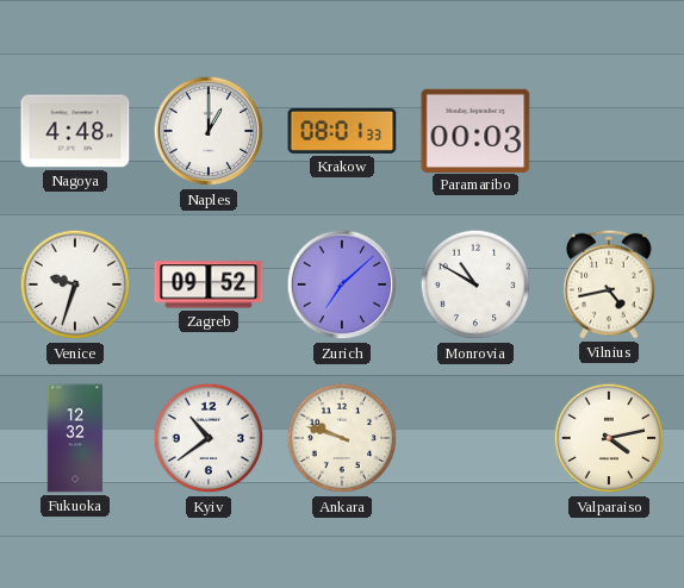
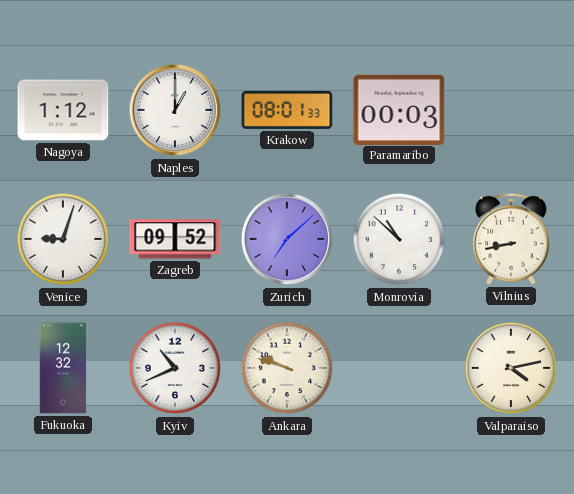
Nagoya: 4:48 -> 1:12
Venice: 9:33 -> 9:03
Monrovia: 10:50 -> 10:52
Vilnius: 4:43 -> 8:43
Kyiv: 10:39 -> 10:41
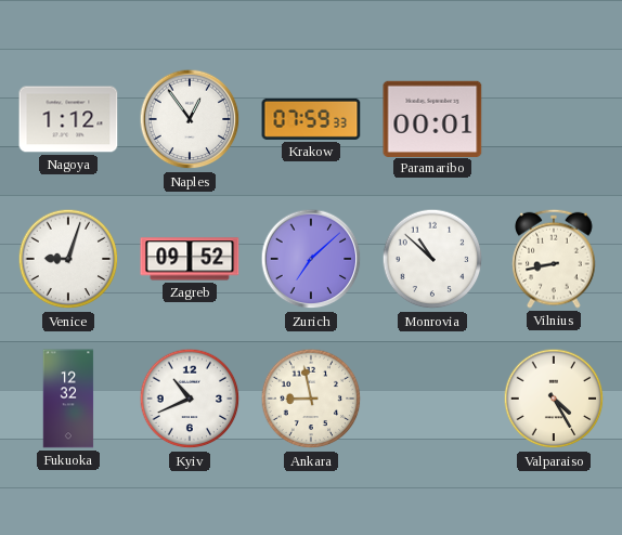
Naples: 1:00 -> 12:54
Krakow: 08:01 -> 07:59
Paramaribo: 00:03 -> 00:01
Ankara: 9:48 -> 8:58
Valparaiso: 4:13 -> 4:25
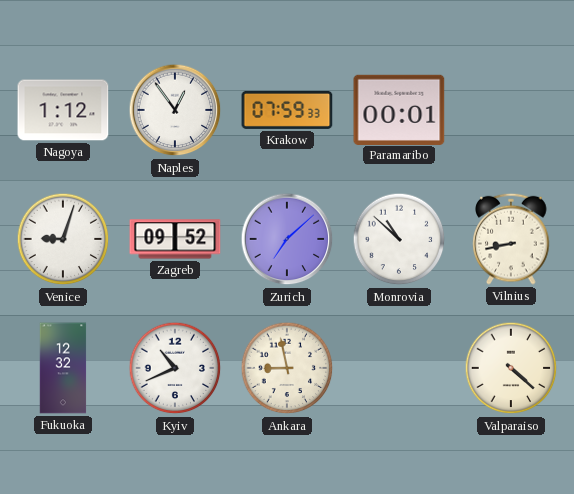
Valparaiso: 4:25 -> 4:22
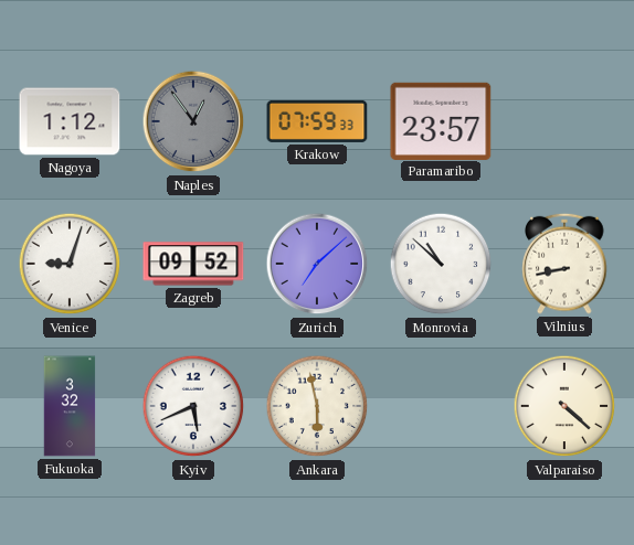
Naples dial: white -> grey
Paramaribo: 00:01 -> 23:57
Fukuoka: 12:32 -> 3:32
Kyiv: 10:41 -> 5:41
Ankara: 8:58 -> 5:58
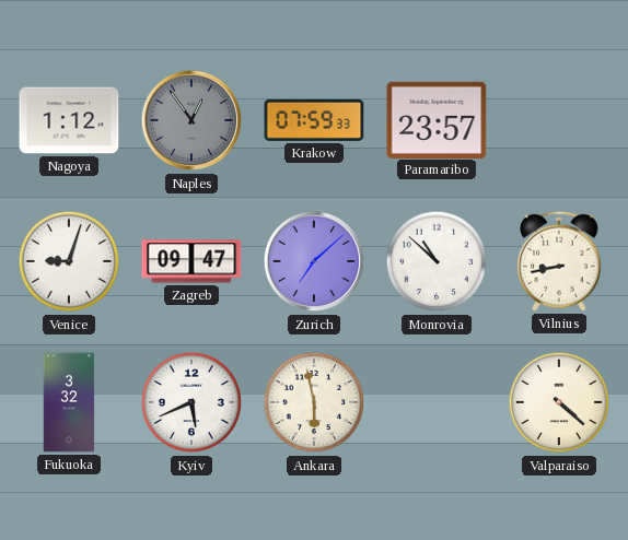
Zagreb: 09:52 -> 09:47
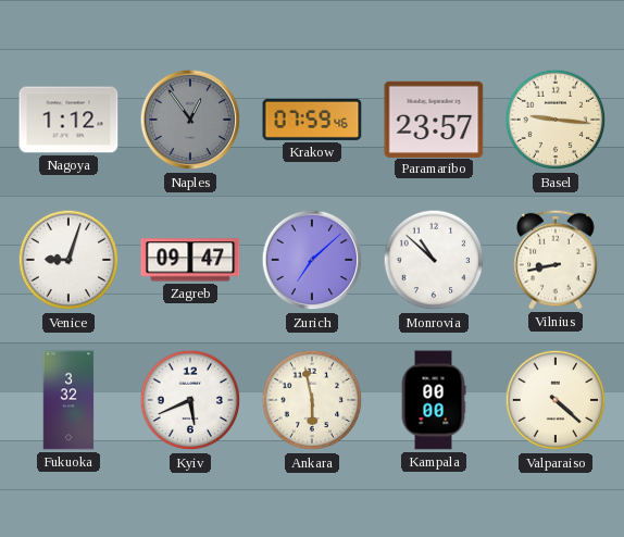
Krakow: 07:59:33 -> 07:59:46
Basel: none -> 9:16
Kampala: none -> 00:00
